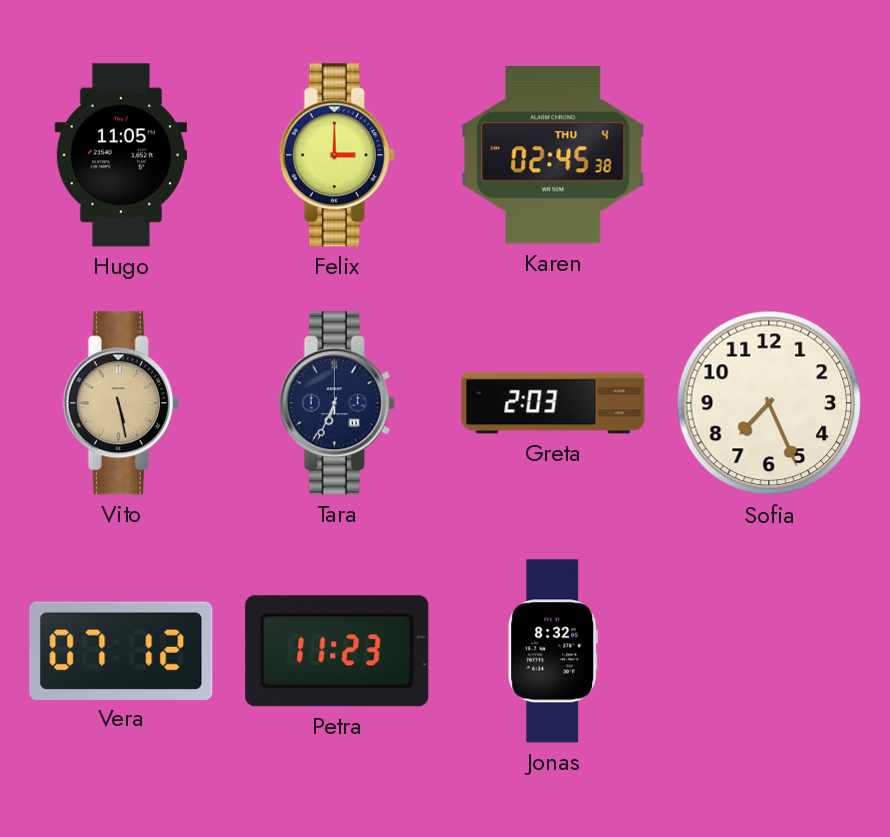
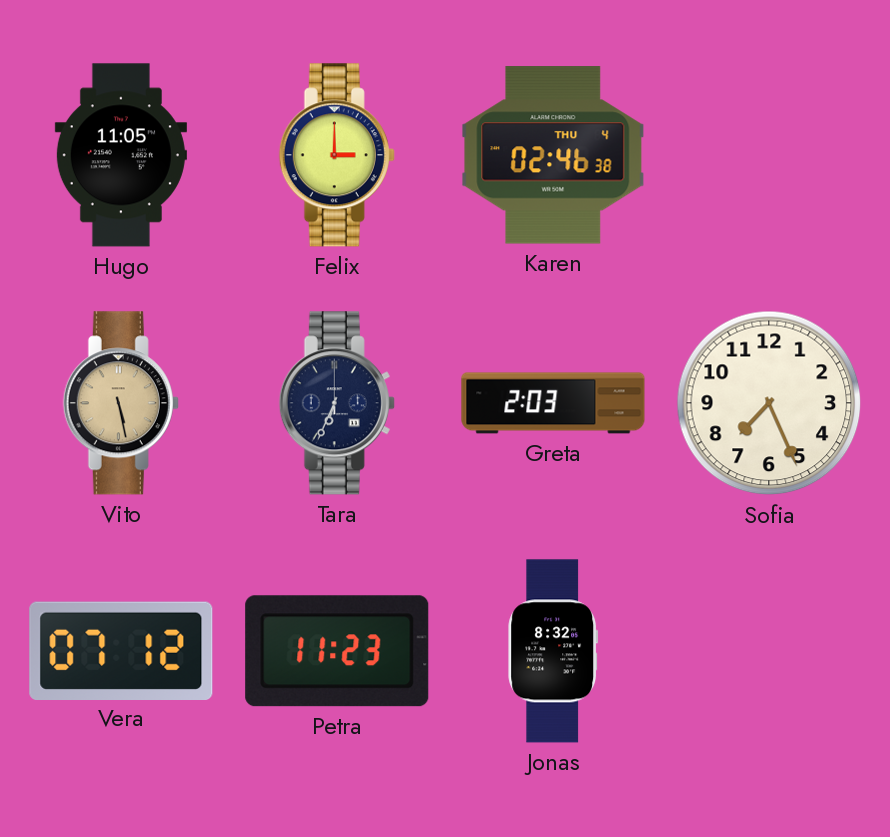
Karen: 02:45 -> 02:46
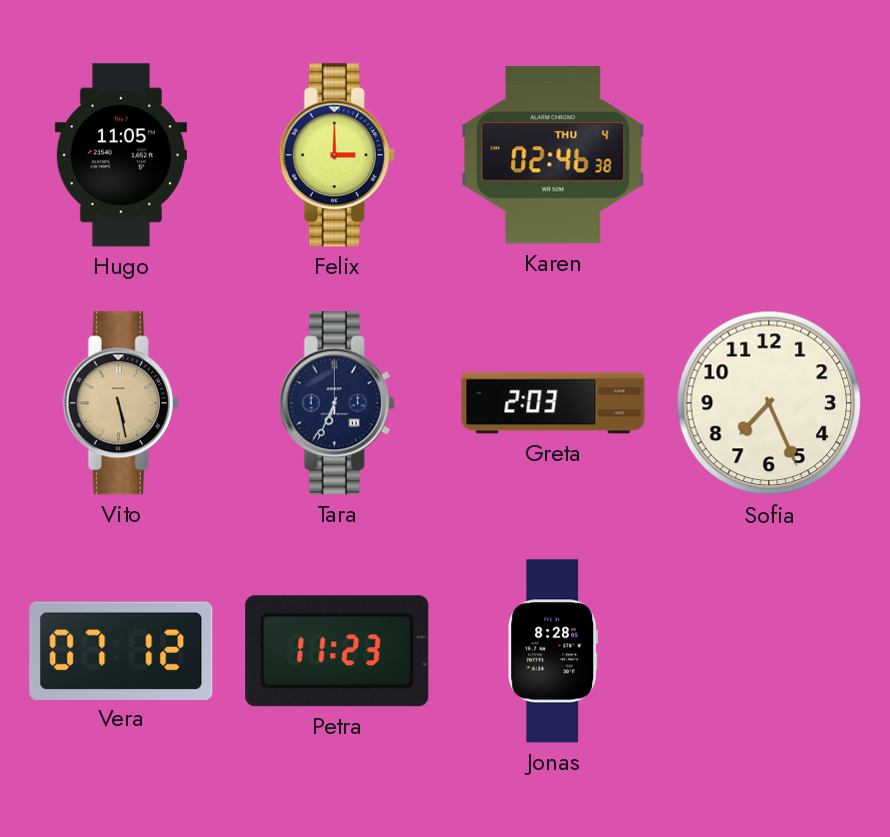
Jonas: 8:32 -> 8:28
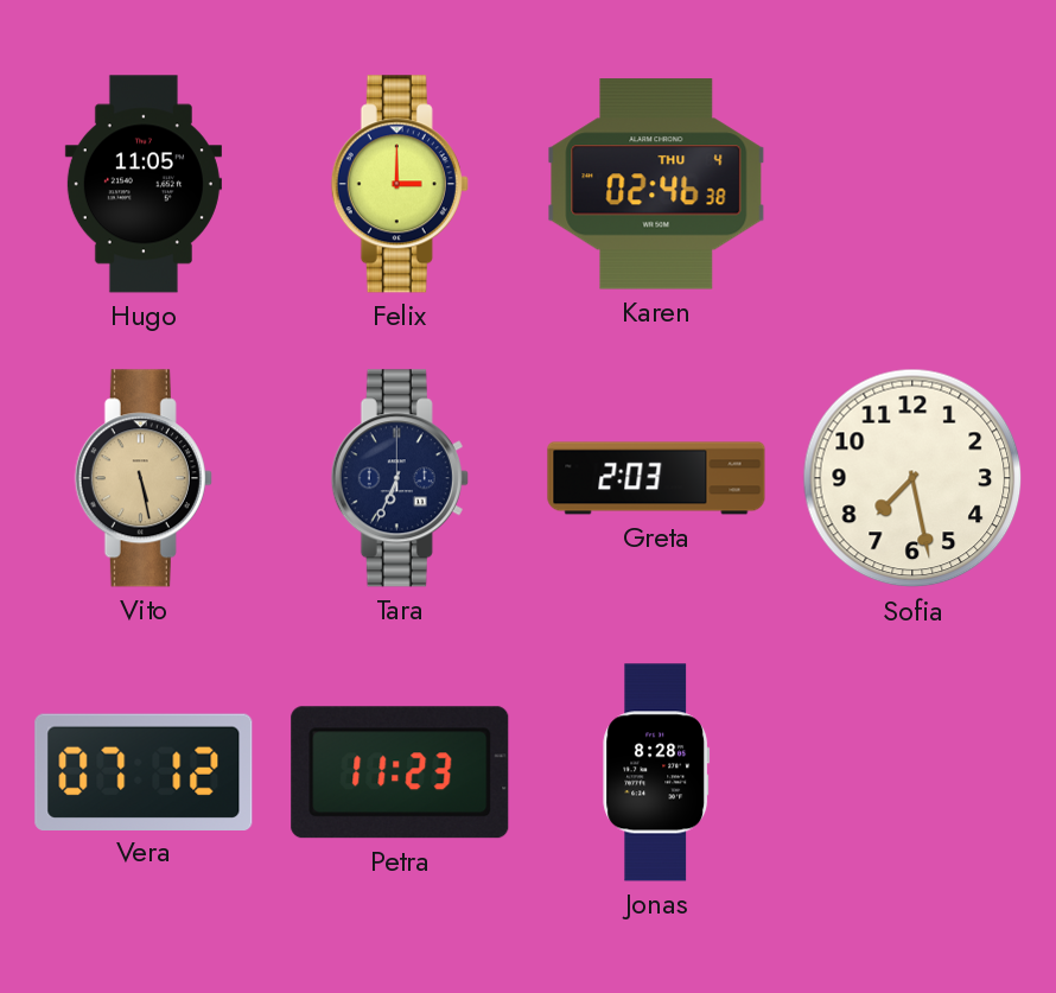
Sofia: 7:26 -> 7:28
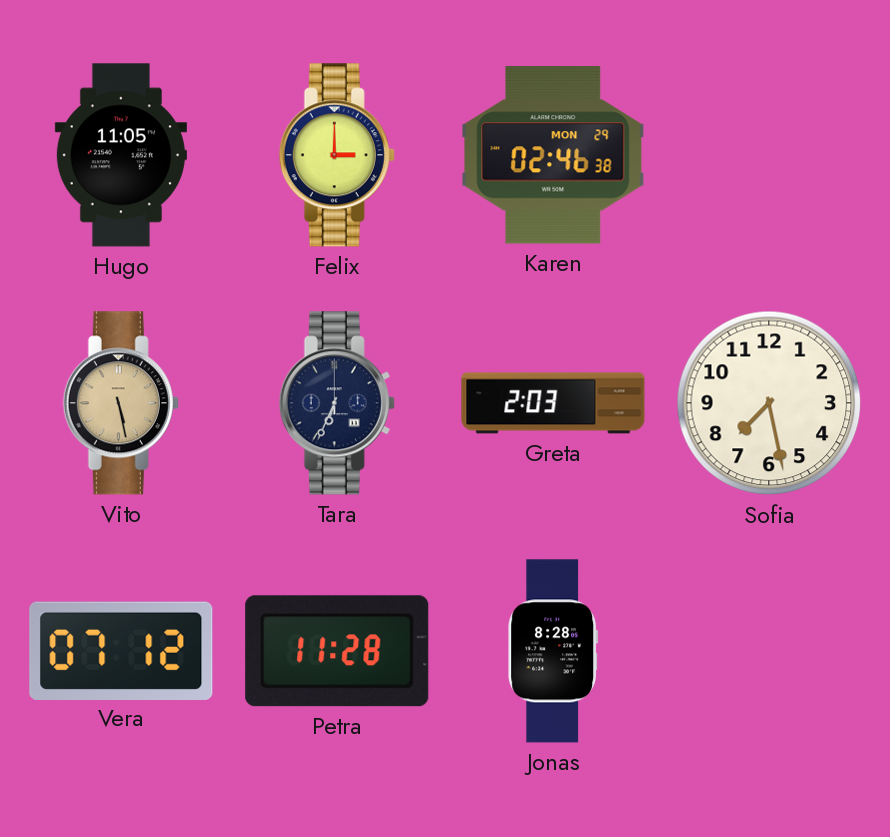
Karen date: THU 4 -> MON 29
Petra: 11:23 -> 11:28
